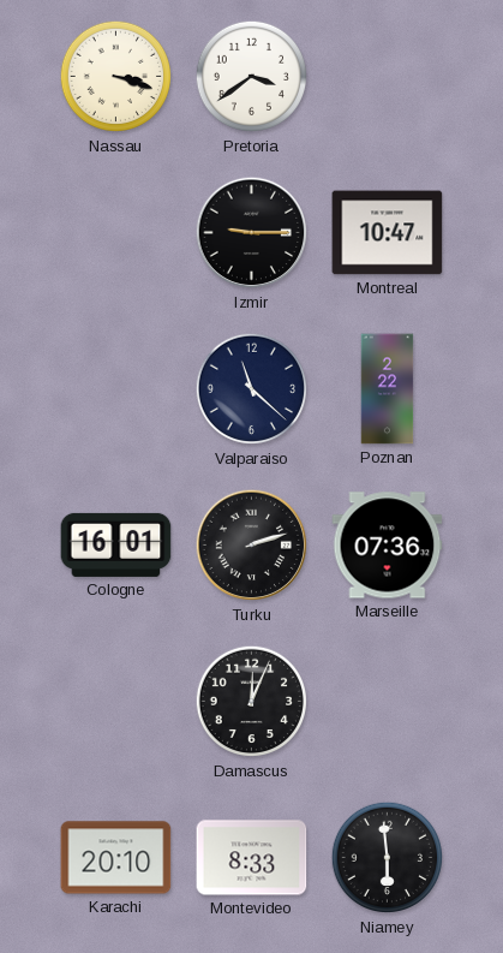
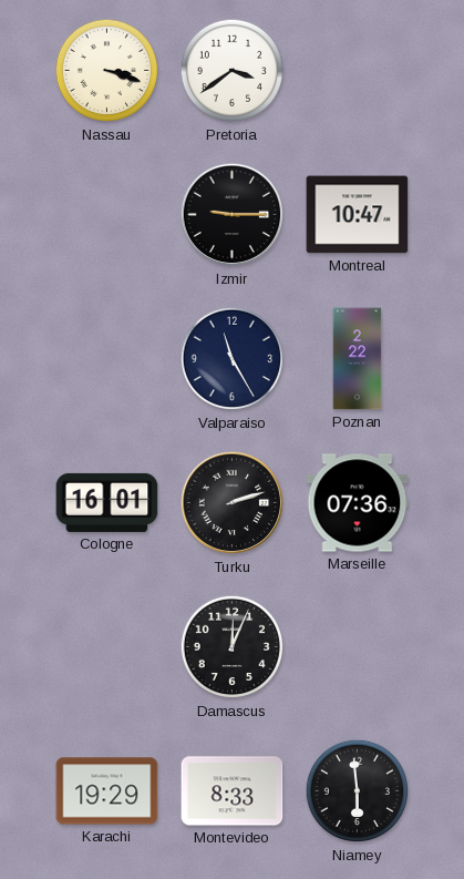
Valparaiso: 11:22 -> 11:25
Karachi: 20:10 -> 19:29
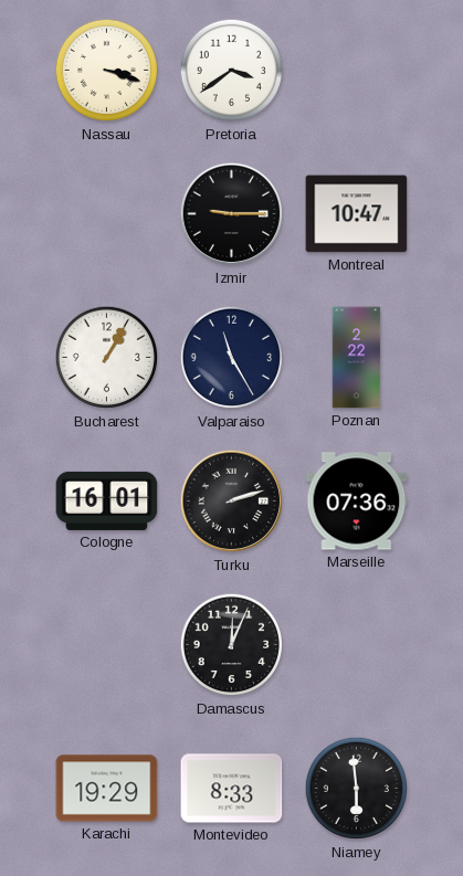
Bucharest: none -> 1:05
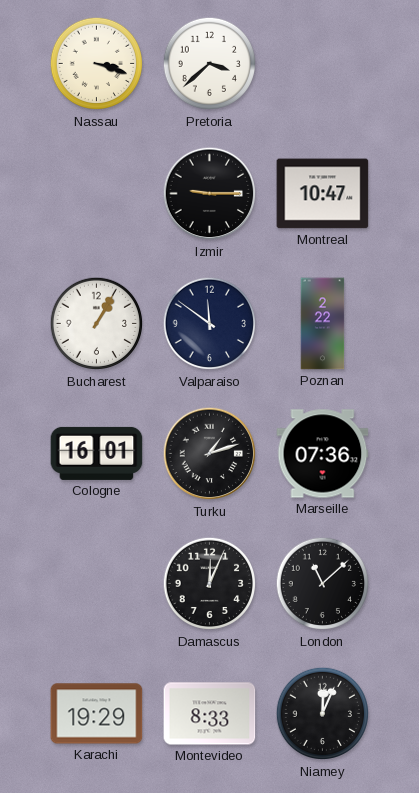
Pretoria: 3:39 -> 3:38
Valparaiso: 11:25 -> 11:51
Turku: 2:12 -> 1:12
London: none -> 11:08
Niamey: 5:59 -> 12:04
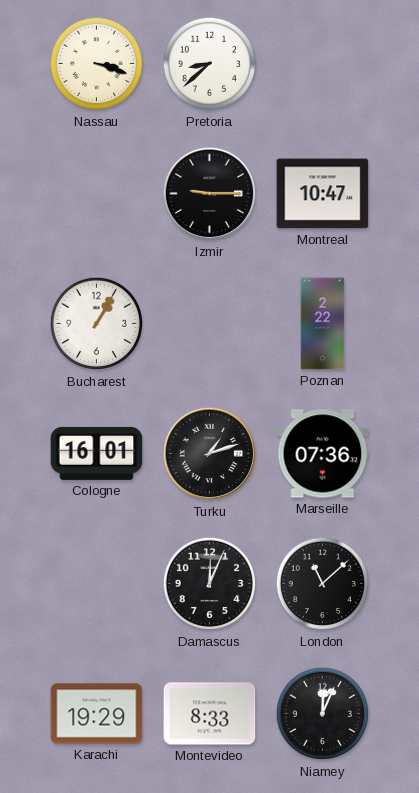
Pretoria: 3:38 -> 8:38
Valparaiso: 11:51 -> none
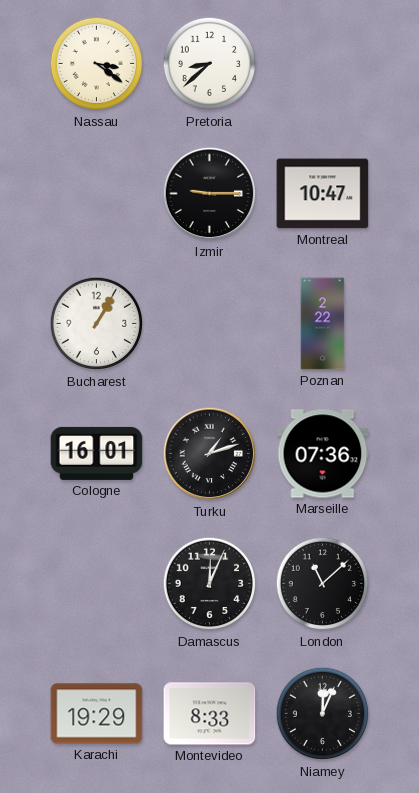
Nassau: 3:18 -> 3:21
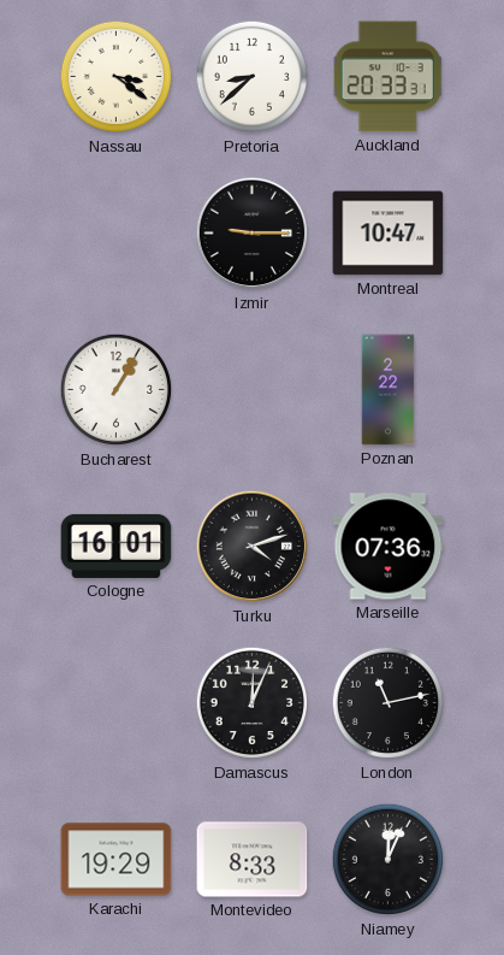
Auckland: none -> 20:33
Turku: 1:12 -> 4:12
London: 11:08 -> 11:13
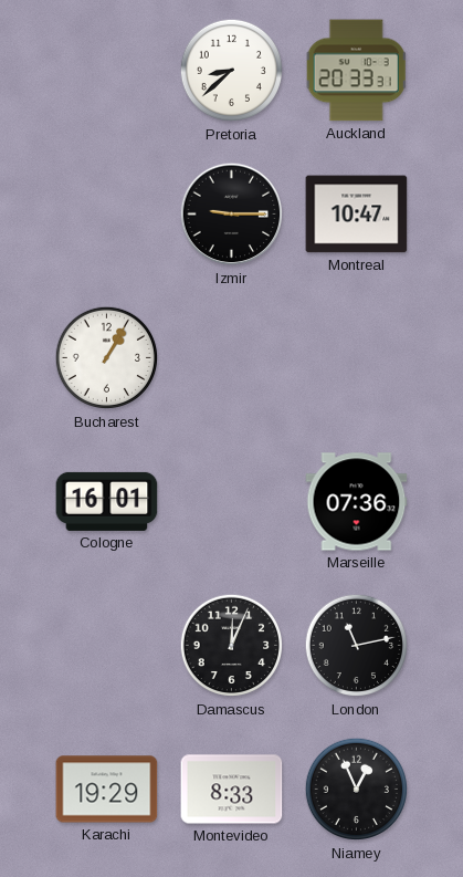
Nassau: 3:21 -> none
Poznan: 2:22 -> none
Turku: 4:12 -> none
Niamey: 12:04 -> 12:56
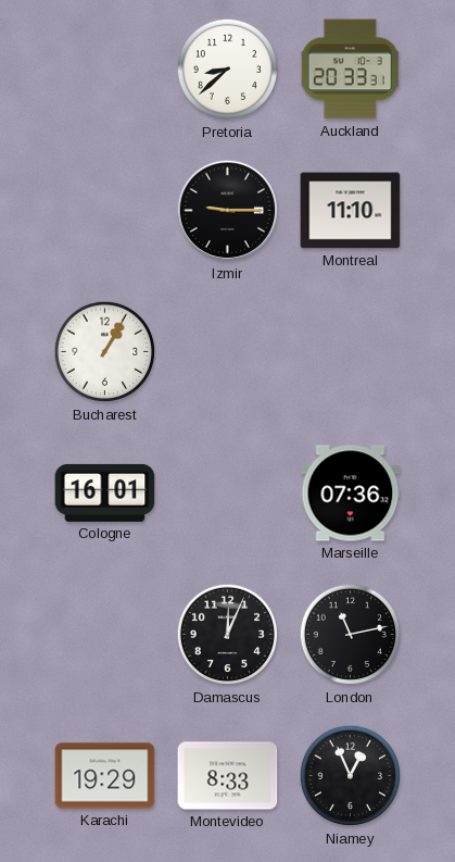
Montreal: 10:47 -> 11:10
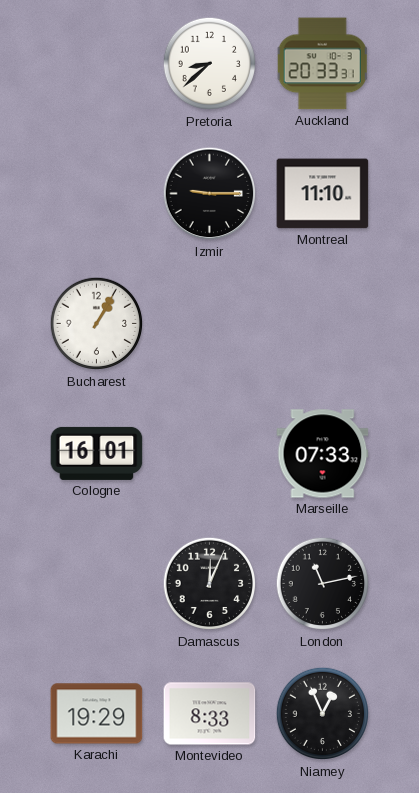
Marseille: 07:36 -> 07:33
